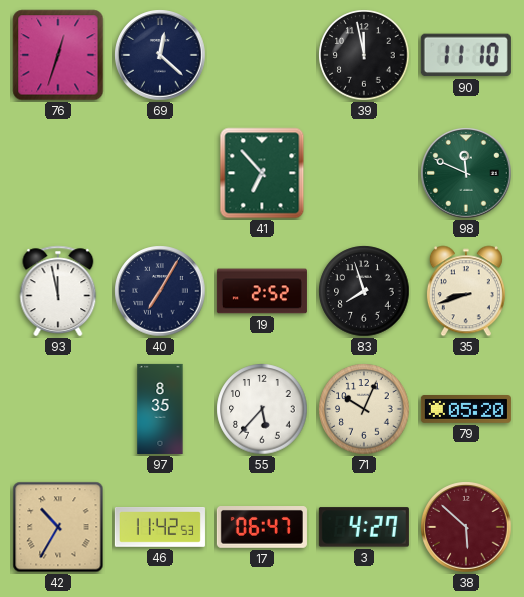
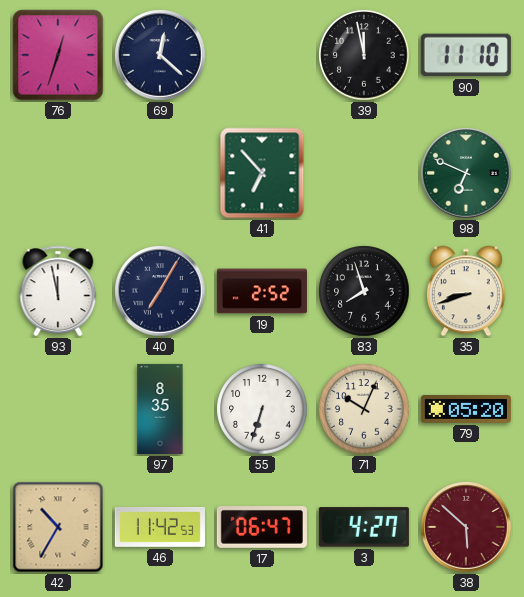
98: 11:49 -> 6:49
55: 5:37 -> 6:33
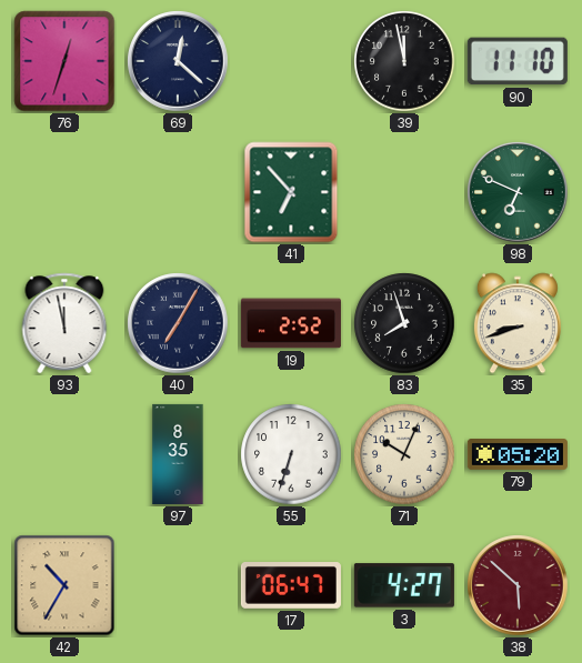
46: 11:42 -> none
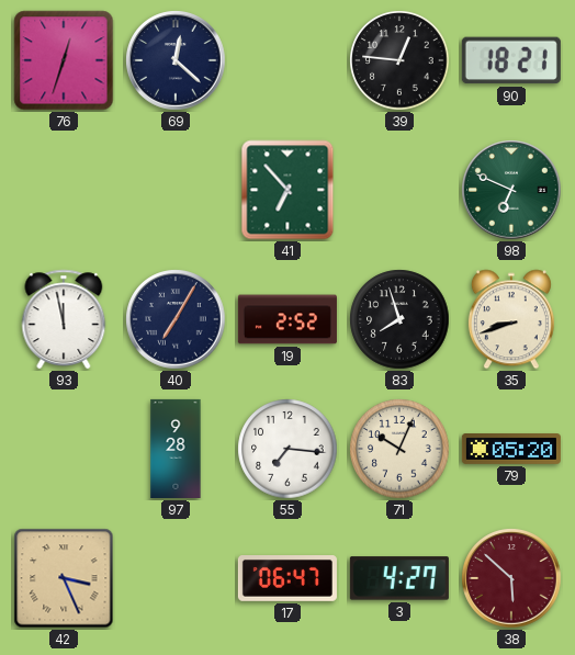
39: 11:58 -> 12:46
90: 11:10 -> 18:21
97: 8:35 -> 9:28
55: 6:33 -> 7:16
42: 10:35 -> 3:26
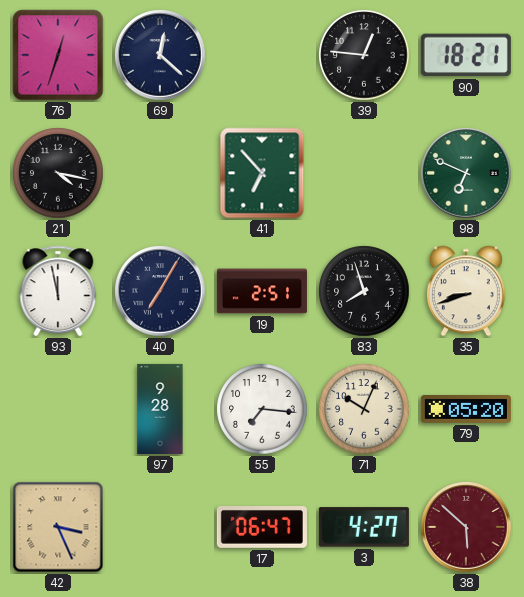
21: none -> 4:17
19: 2:52 -> 2:51
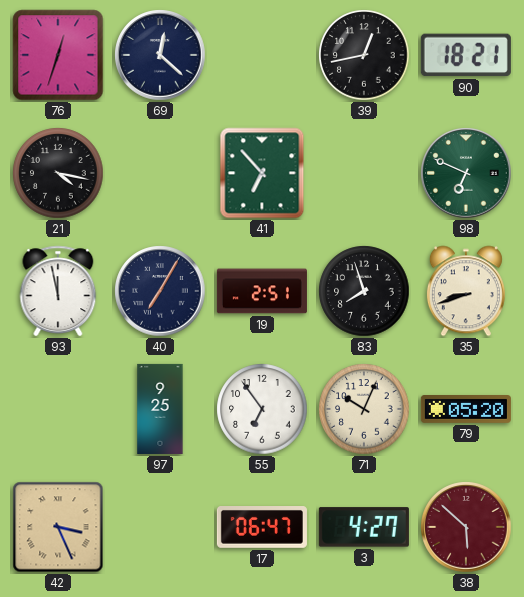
39: 12:46 -> 12:43
97: 9:28 -> 9:25
55: 7:16 -> 6:54
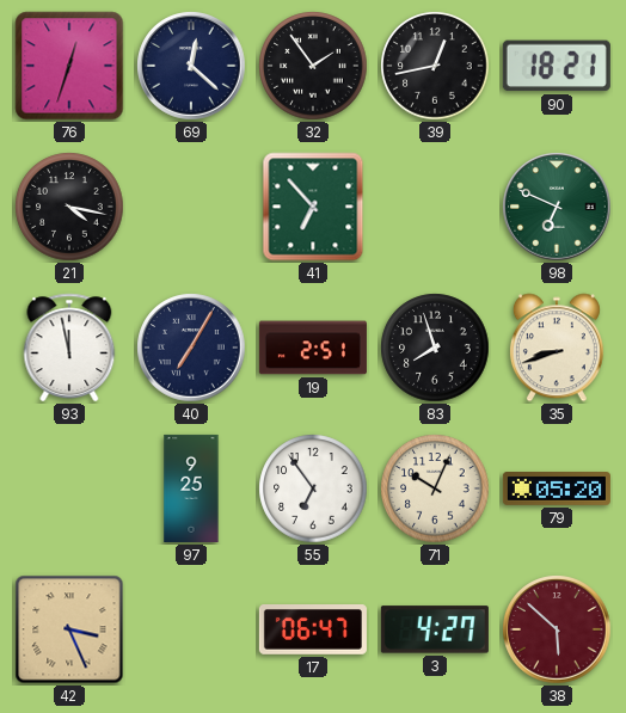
32: none -> 1:54
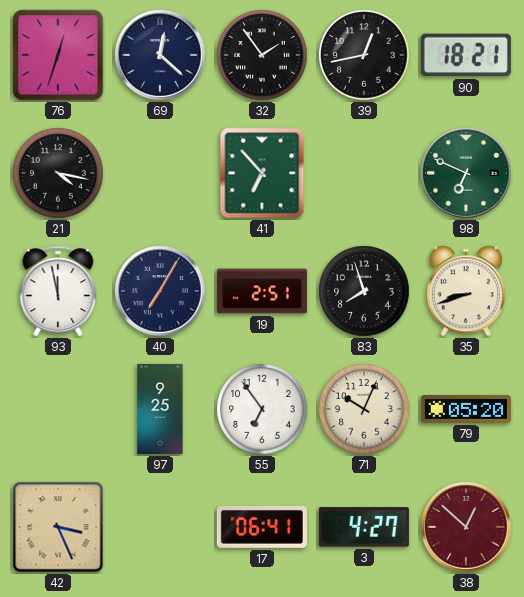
17: 06:47 -> 06:41
38: 5:52 -> 12:52
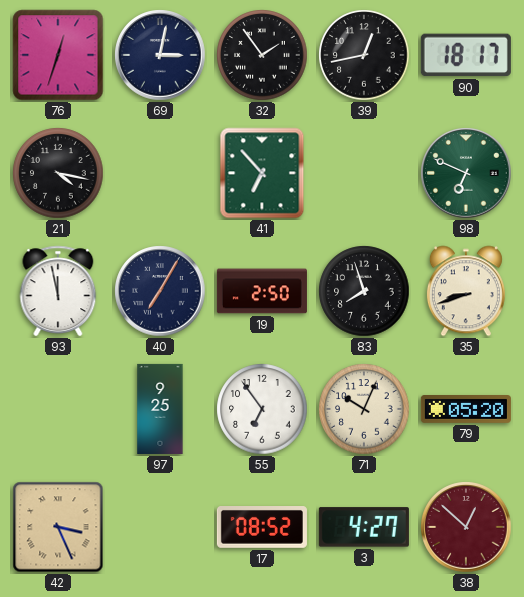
69: 12:22 -> 3:02
90: 18:21 -> 18:17
19: 2:51 -> 2:50
17: 06:41 -> 08:52
